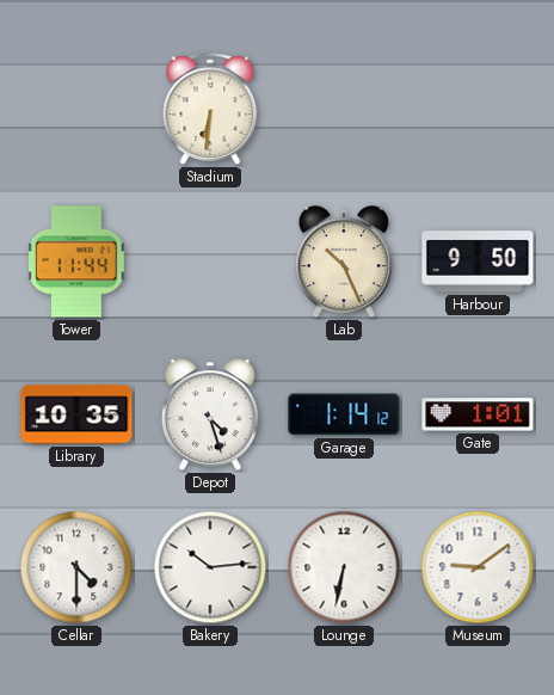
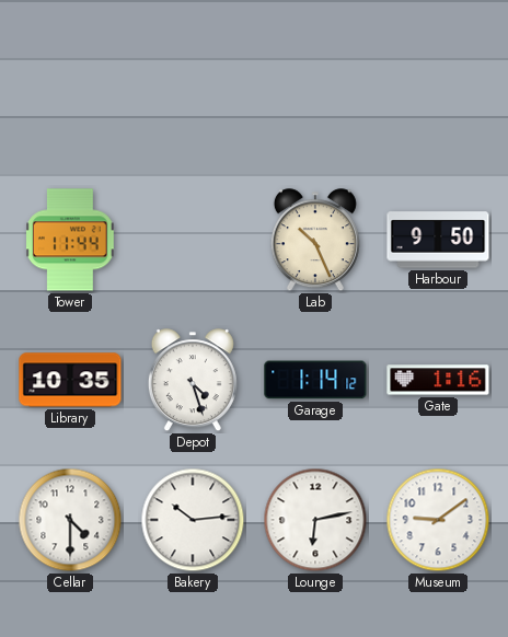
Stadium: 6:31 -> none
Gate: 1:01 -> 1:16
Lounge: 6:32 -> 6:13
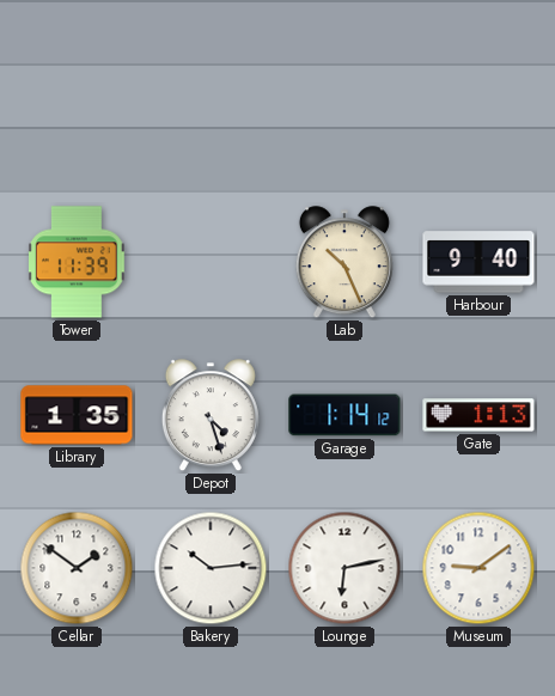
Tower: 11:44 -> 11:39
Harbour: 9:50 -> 9:40
Library: 10:35 -> 1:35
Gate: 1:16 -> 1:13
Cellar: 4:30 -> 1:51
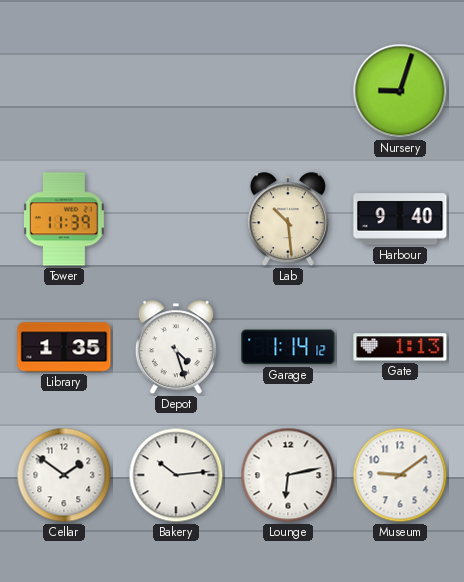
Nursery: none -> 9:03
Lab: 10:26 -> 10:29
